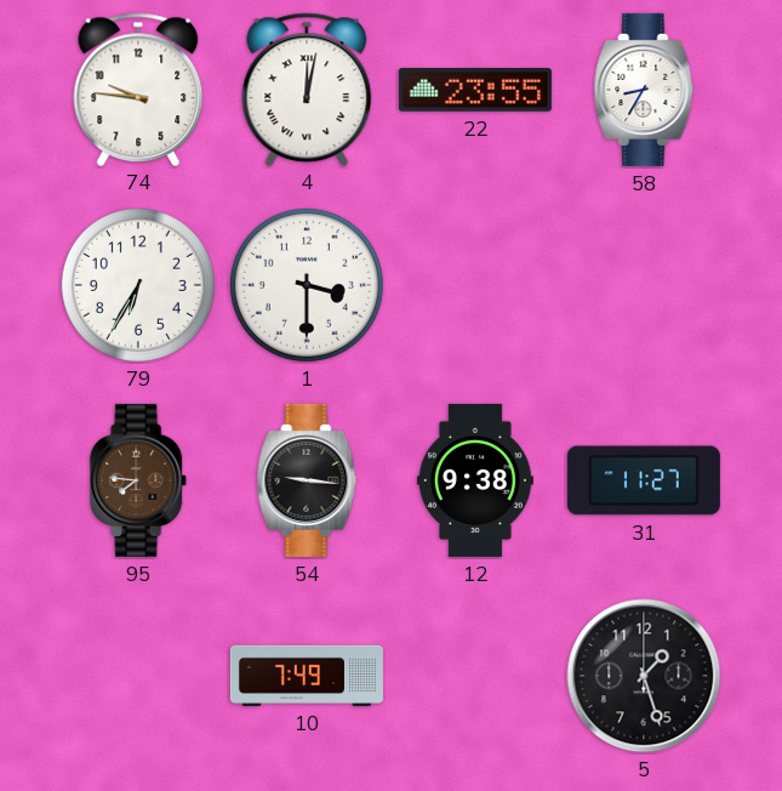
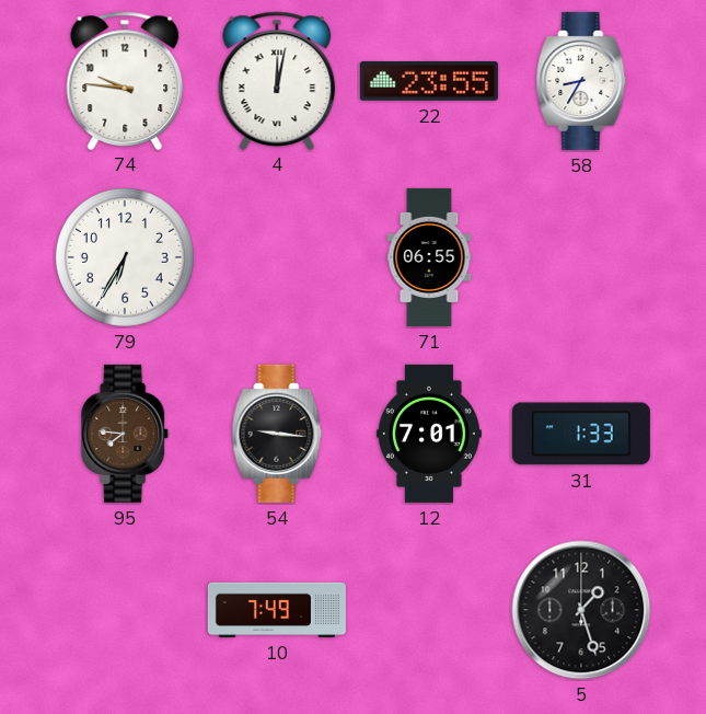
1: 3:30 -> none
71: none -> 06:55
12: 9:38 -> 7:01
31: 11:27 -> 1:33
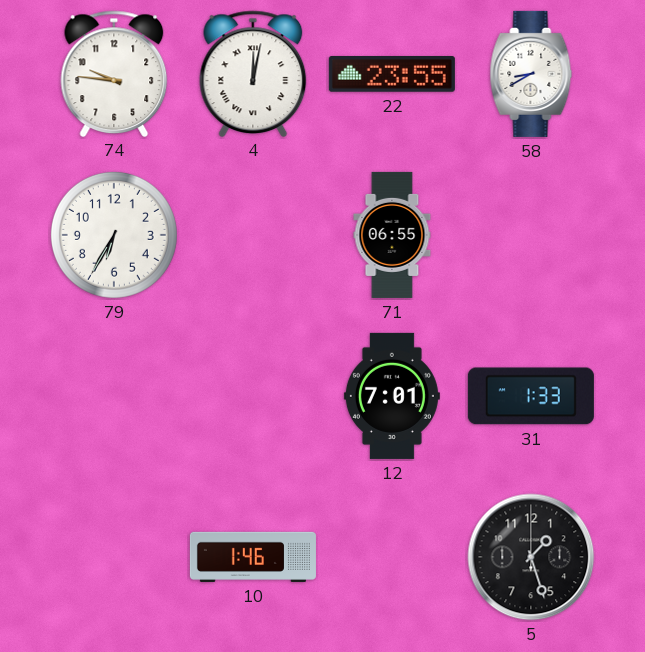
58: 8:35 -> 8:40
95: 7:46 -> none
54: 9:16 -> none
10: 7:49 -> 1:46
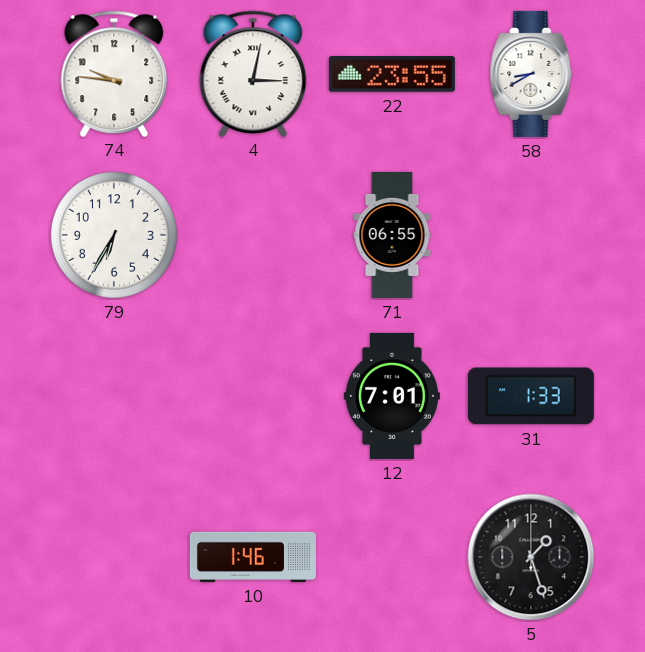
4: 12:02 -> 3:02
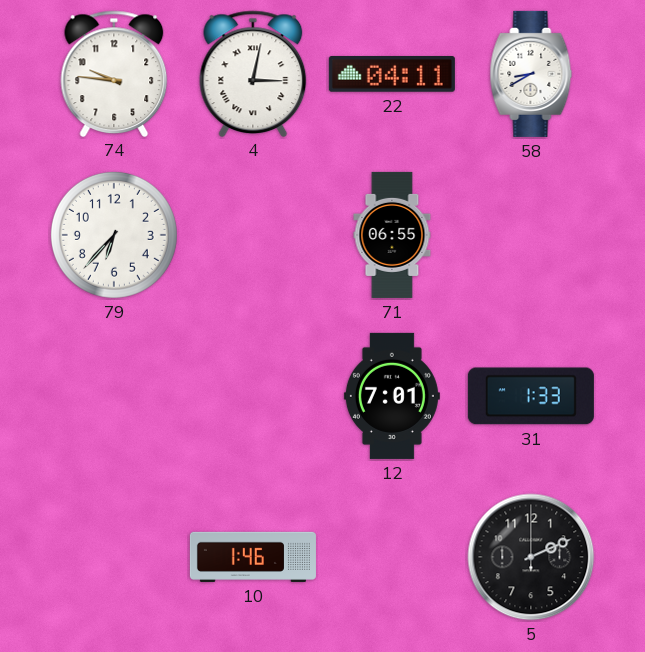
22: 23:55 -> 04:11
79: 6:35 -> 6:37
5: 1:27 -> 2:11
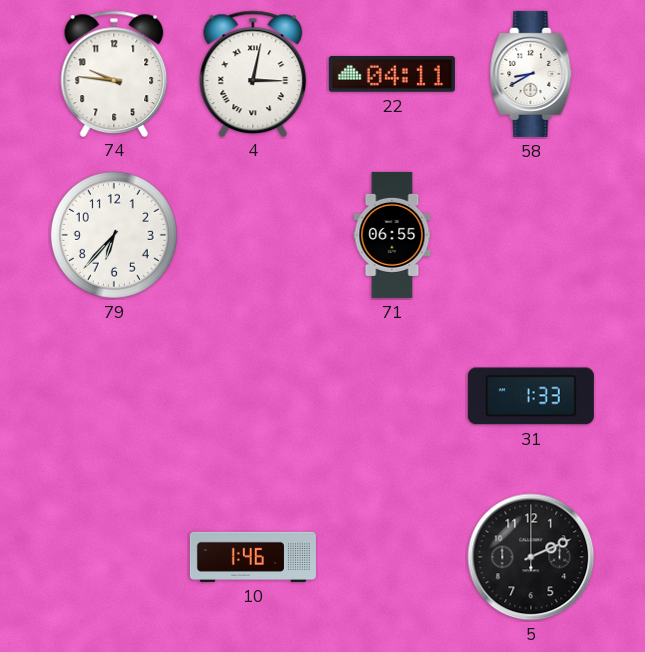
12: 7:01 -> none
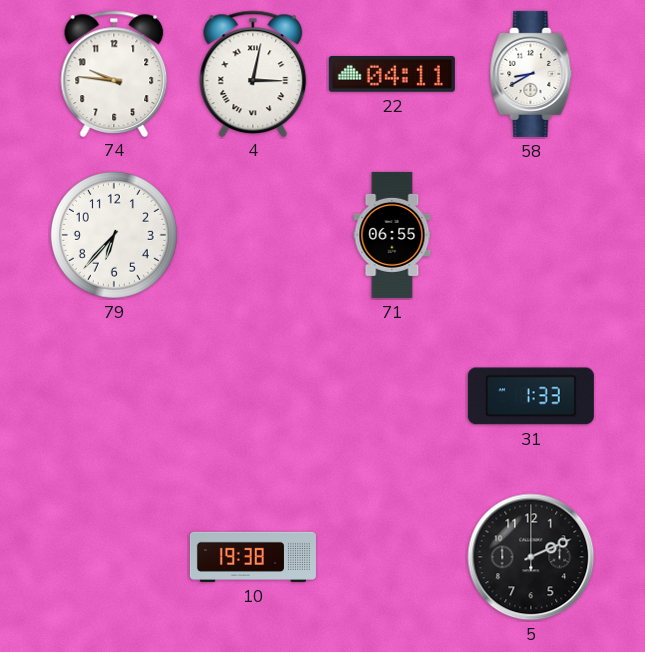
10: 1:46 -> 19:38
